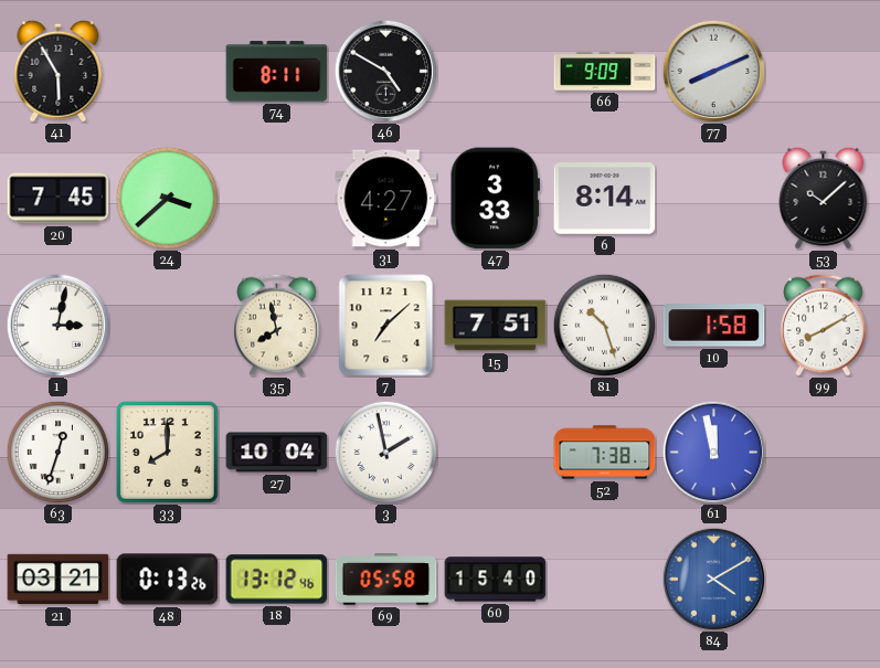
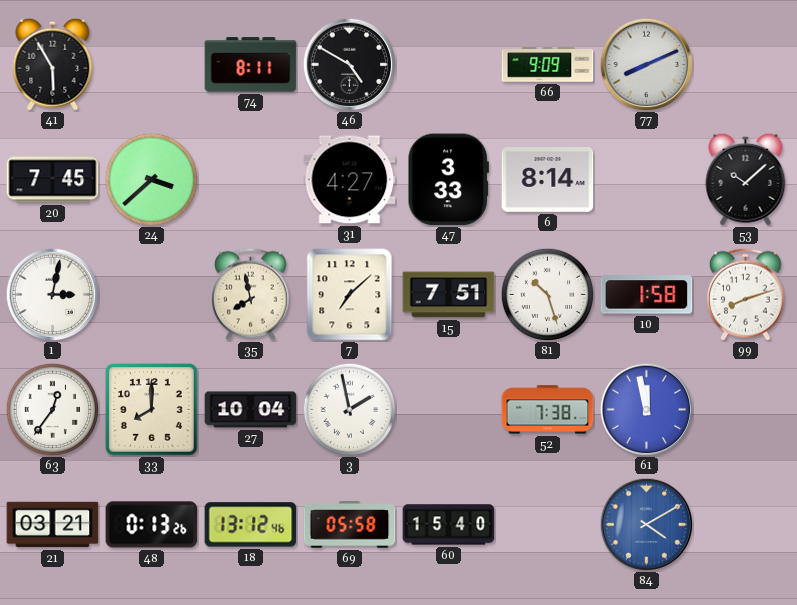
99: 8:10 -> 8:12
63: 12:33 -> 12:36
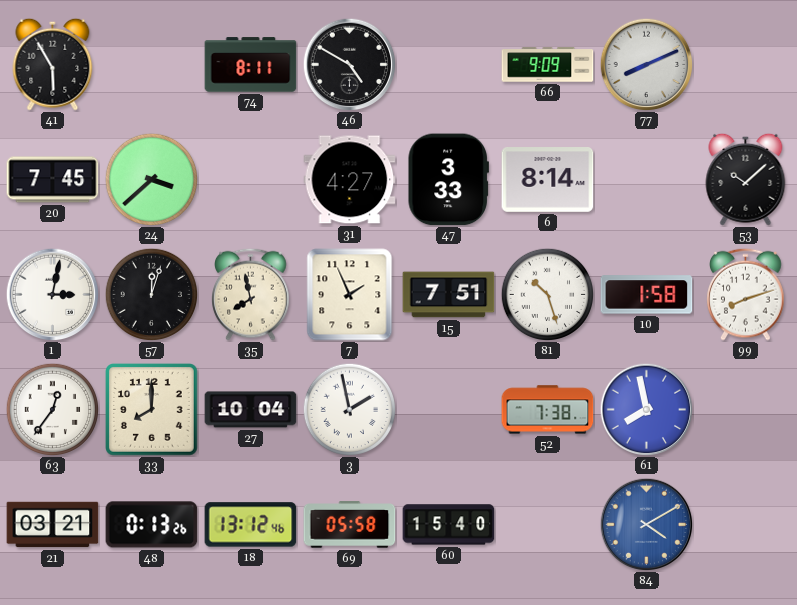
57: none -> 12:03
7: 7:08 -> 1:56
61: 11:58 -> 7:58
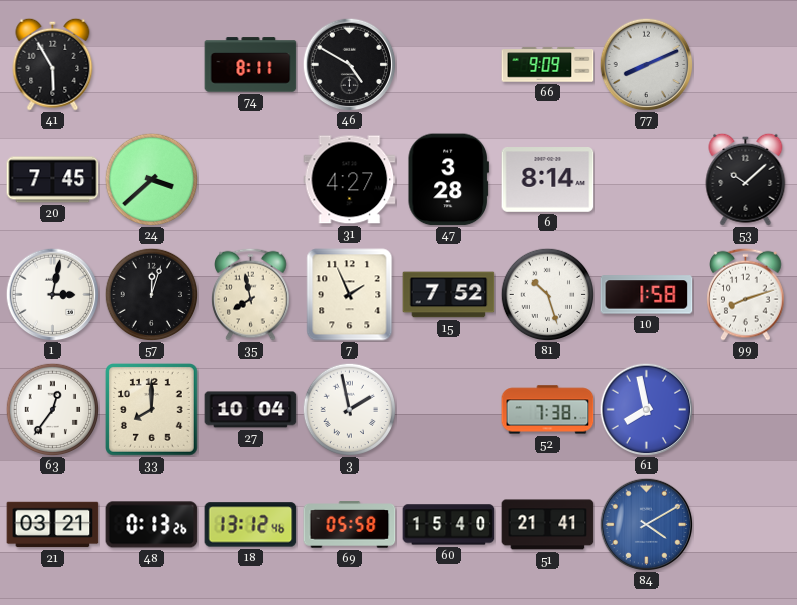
47: 3:33 -> 3:28
15: 7:51 -> 7:52
51: none -> 21:41
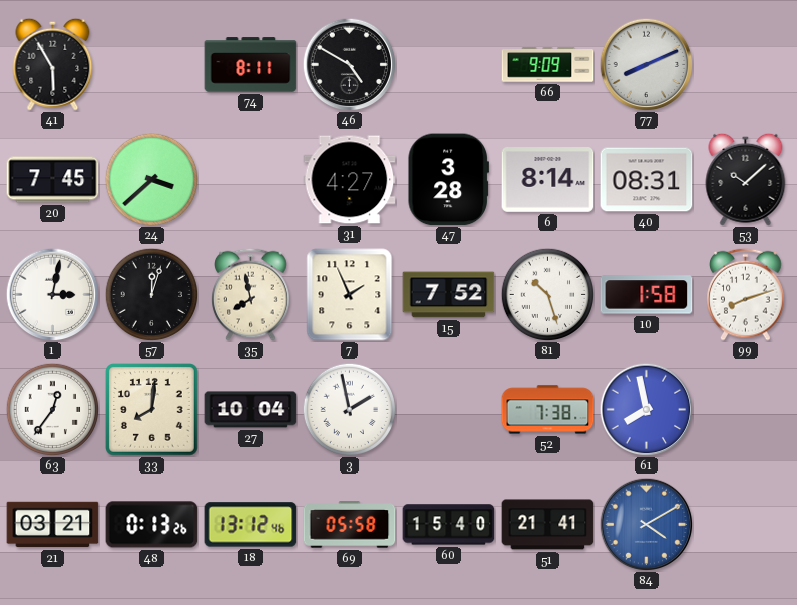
40: none -> 08:31
33: 8:00 -> 8:01
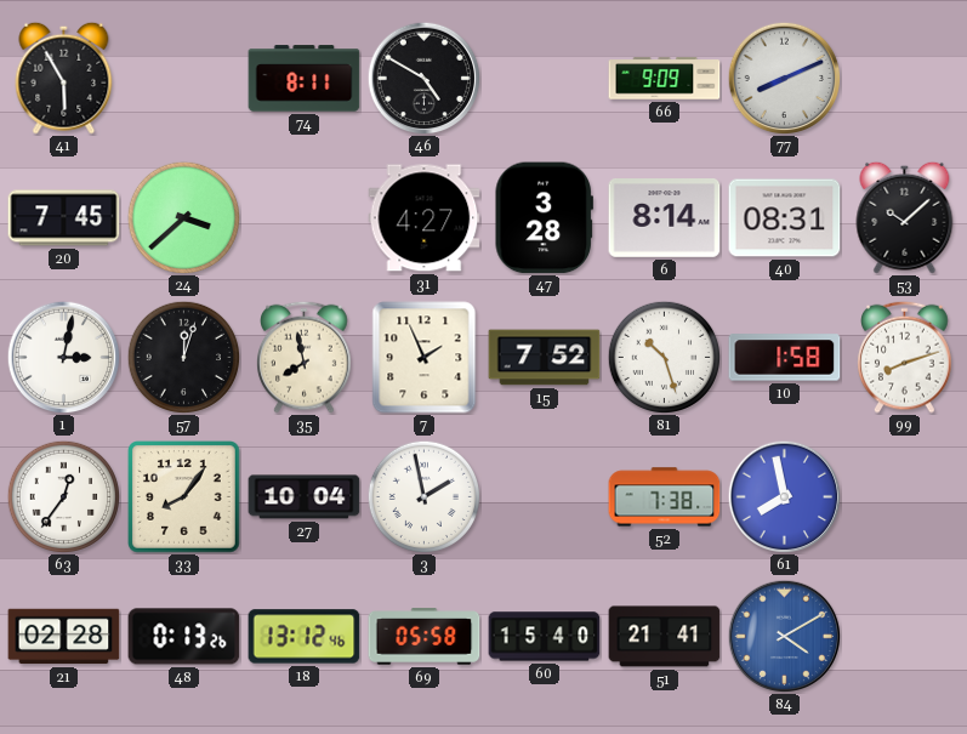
33: 8:01 -> 8:06
21: 03:21 -> 02:28
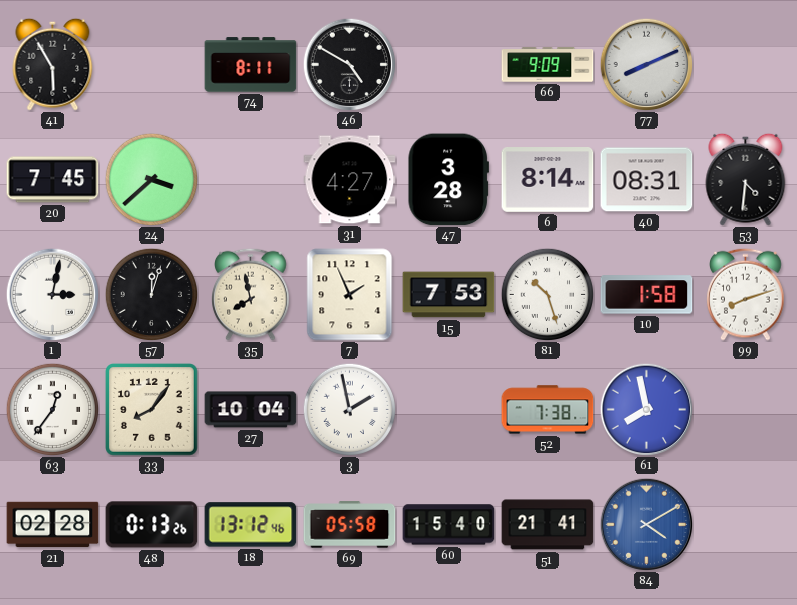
53: 10:08 -> 4:31
15: 7:52 -> 7:53
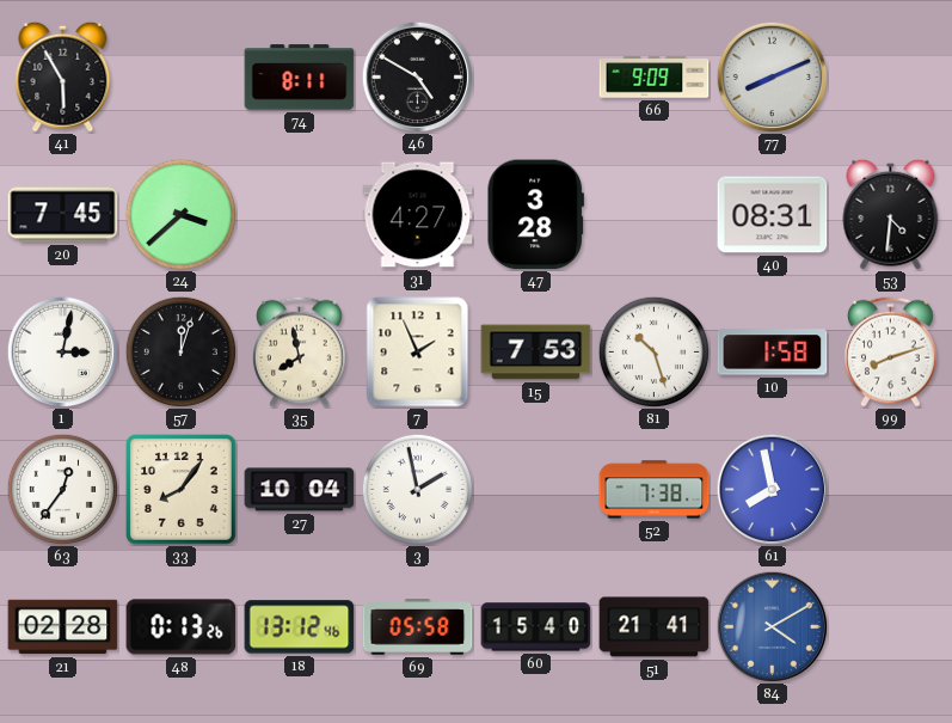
6: 8:14 -> none
